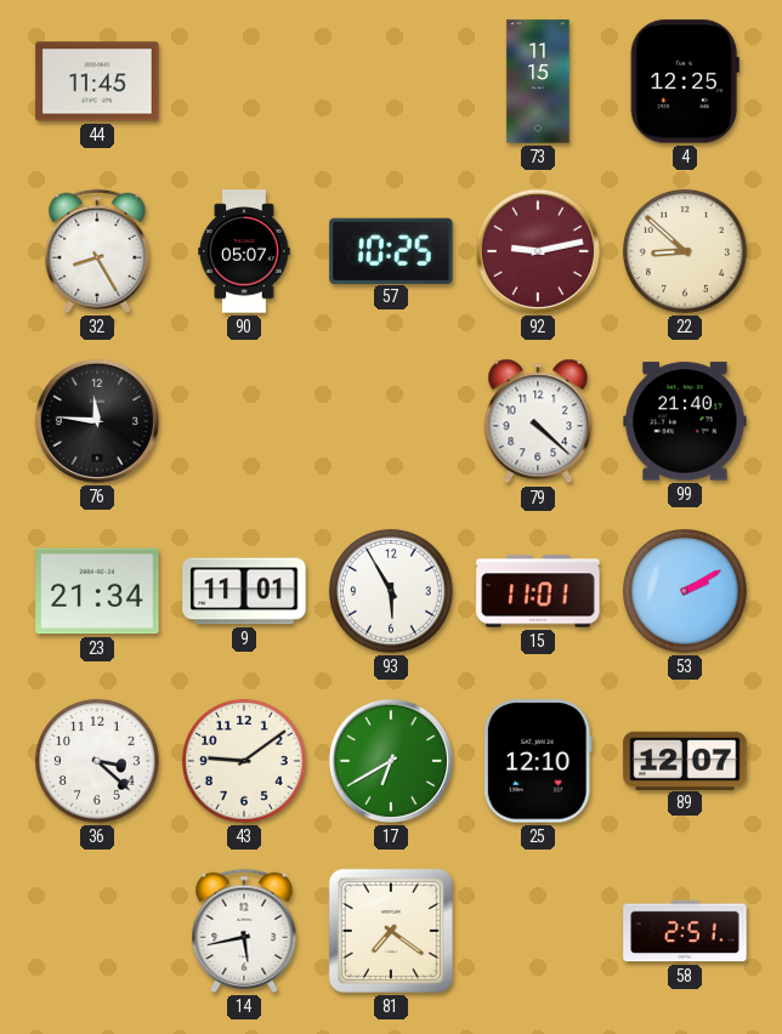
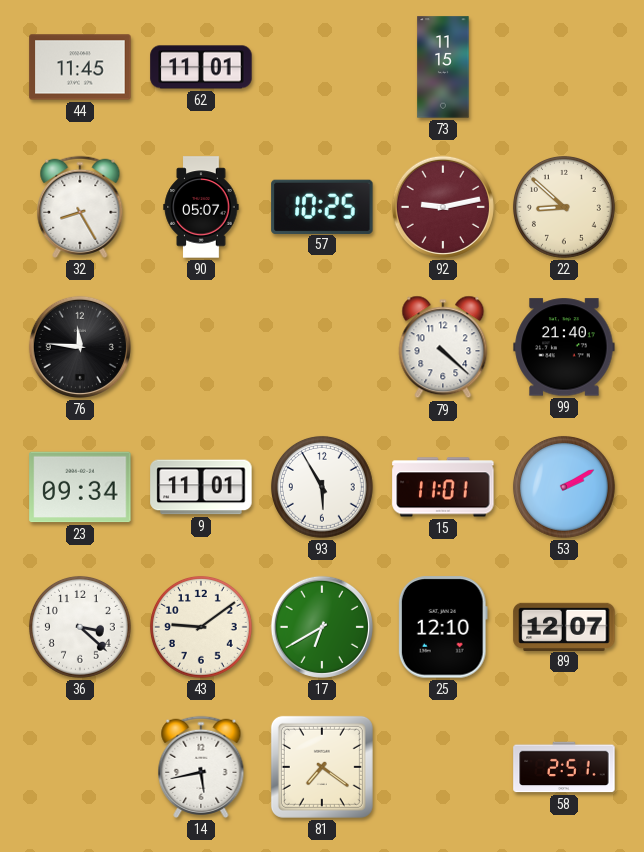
62: none -> 11:01
4: 12:25 -> none
23: 21:34 -> 09:34
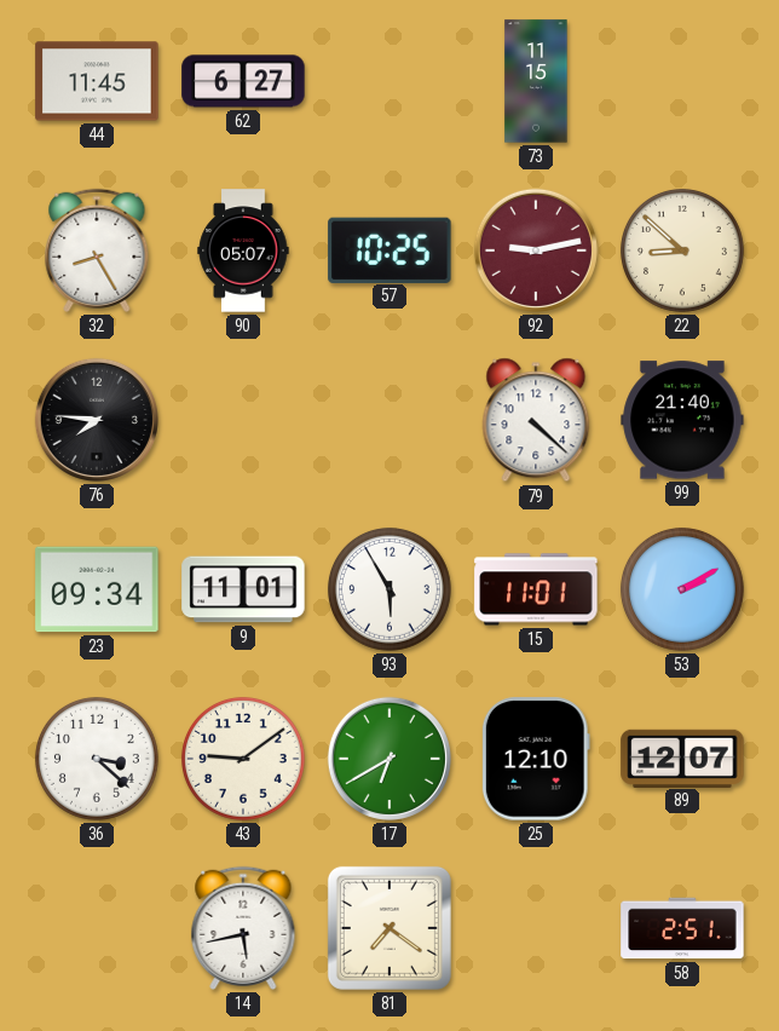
62: 11:01 -> 6:27
76: 11:46 -> 7:46
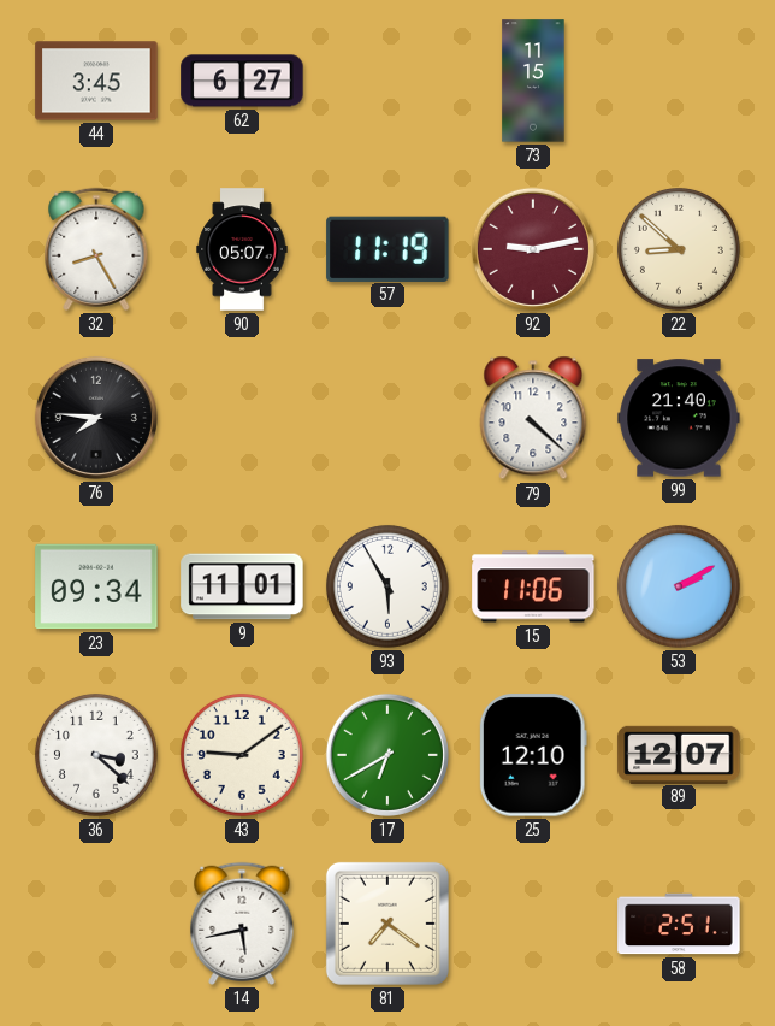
44: 11:45 -> 3:45
57: 10:25 -> 11:19
15: 11:01 -> 11:06
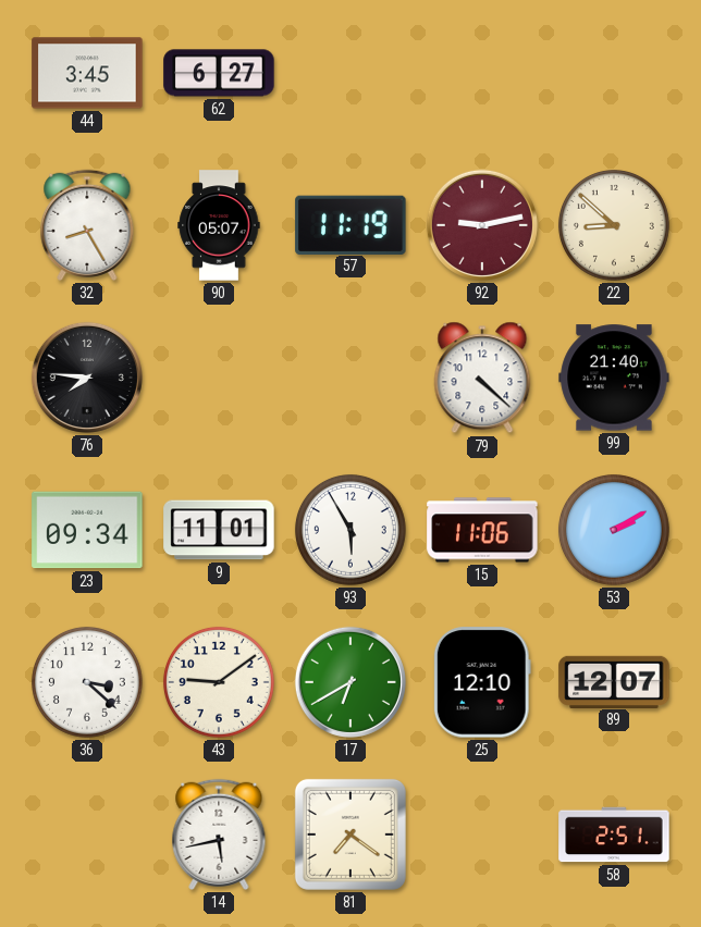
73: 11:15 -> none
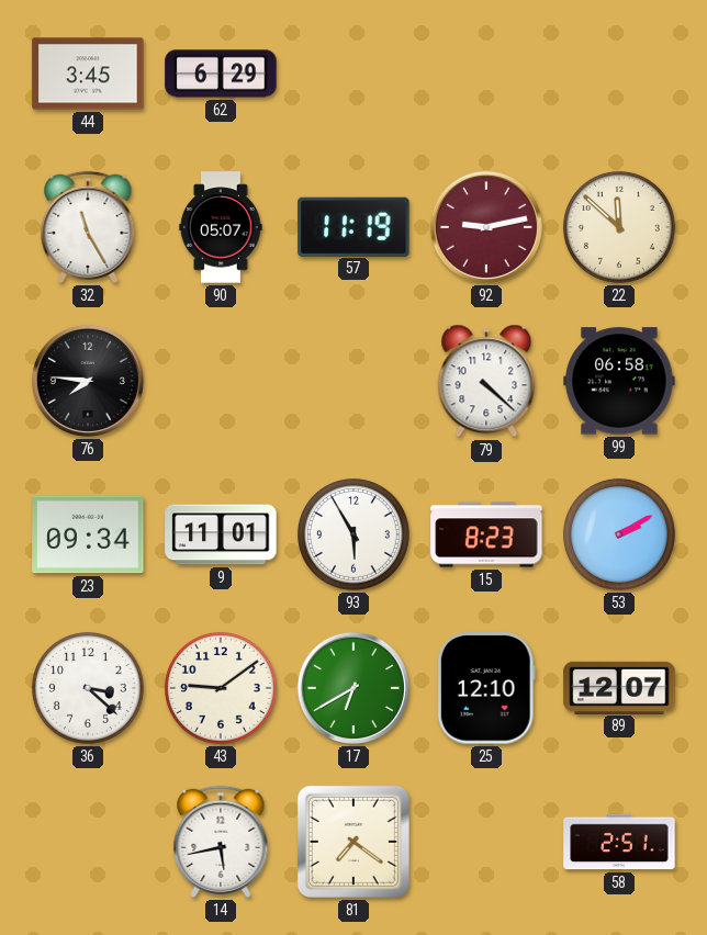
62: 6:27 -> 6:29
32: 8:25 -> 11:25
22: 8:52 -> 11:52
99: 21:40 -> 06:58
15: 11:06 -> 8:23
